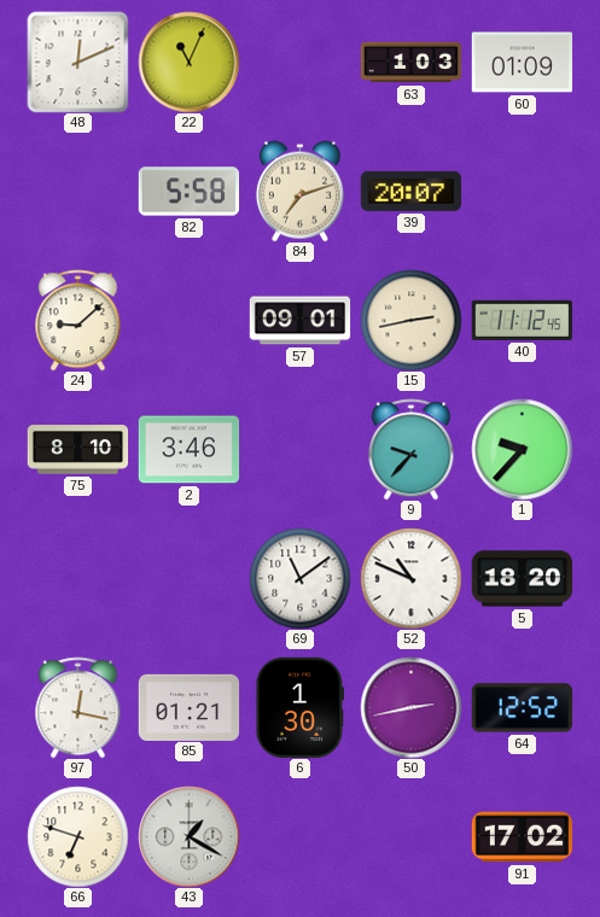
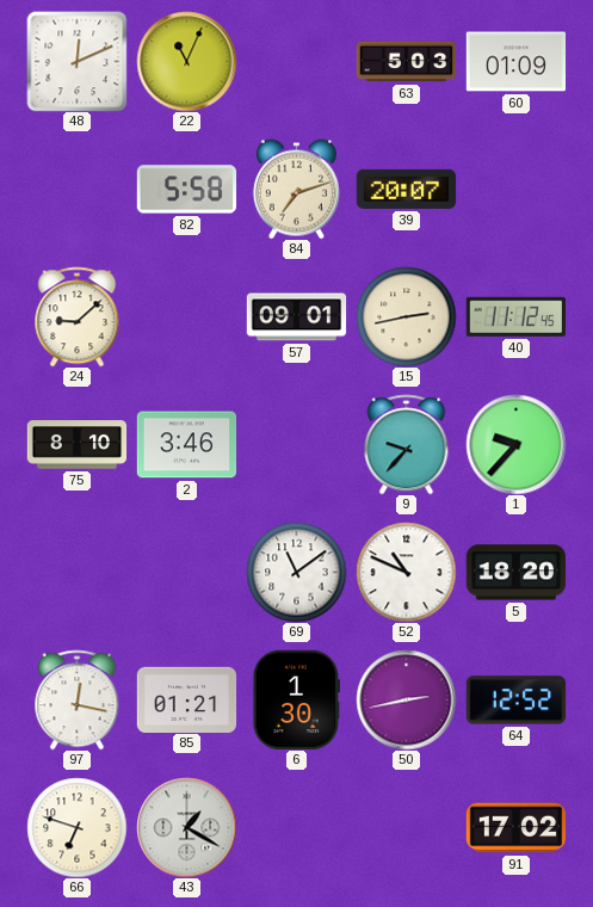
63: 1:03 -> 5:03
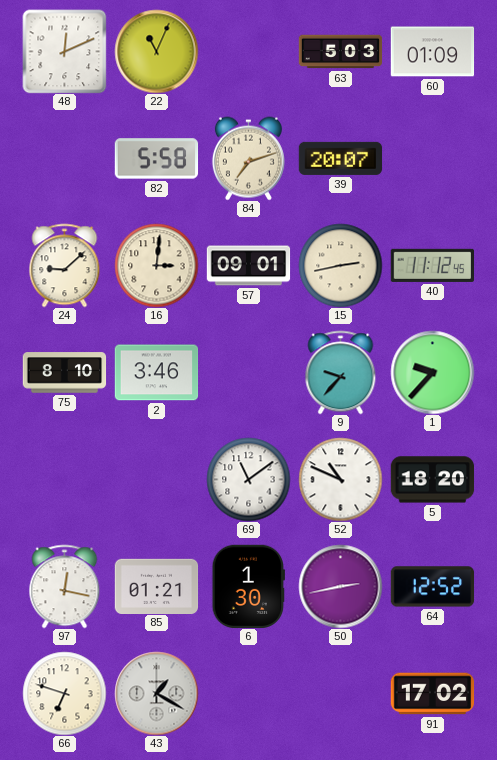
16: none -> 3:01
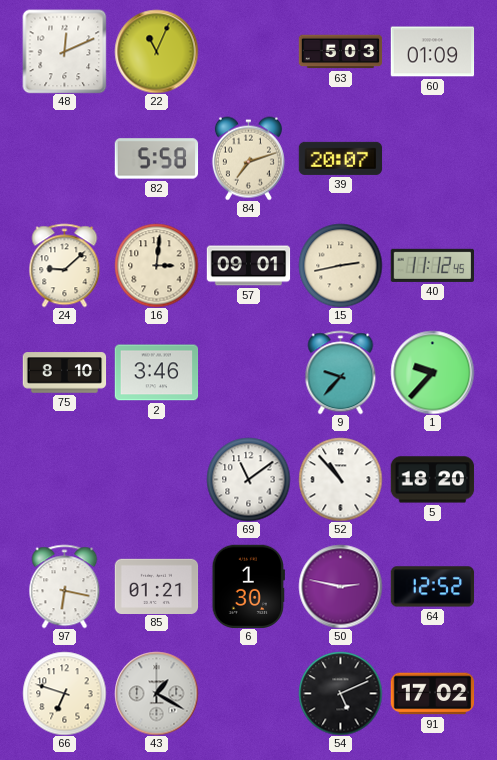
52: 10:49 -> 10:53
97: 12:17 -> 6:17
50: 2:43 -> 2:47
54: none -> 5:11
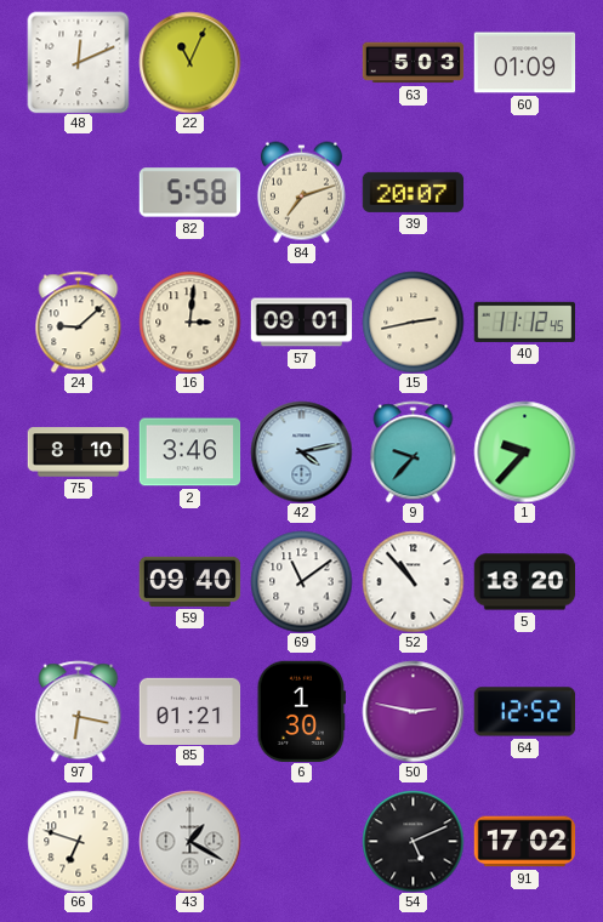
42: none -> 4:13
59: none -> 09:40
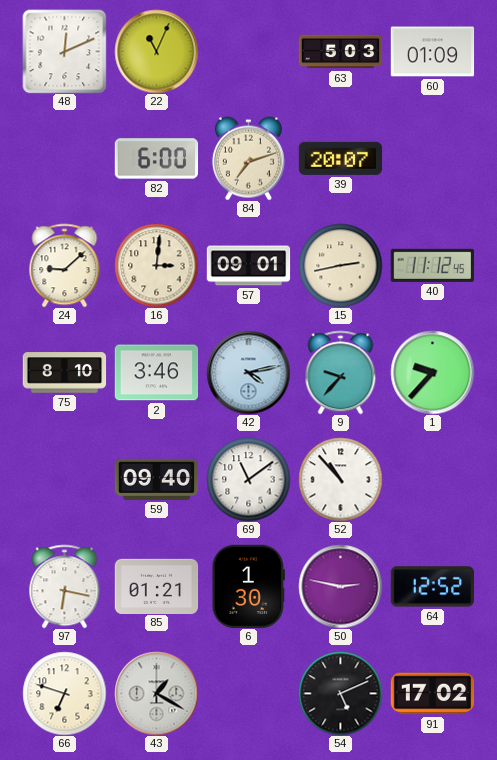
82: 5:58 -> 6:00
5: 18:20 -> none
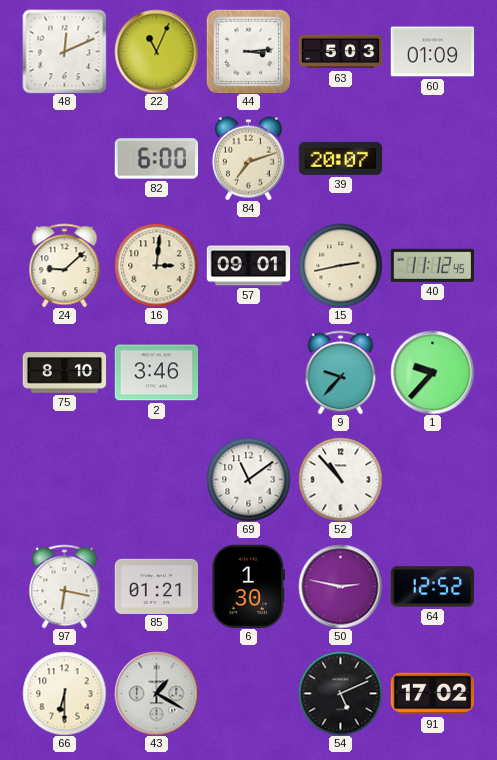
44: none -> 3:14
42: 4:13 -> none
59: 09:40 -> none
66: 6:48 -> 6:30
